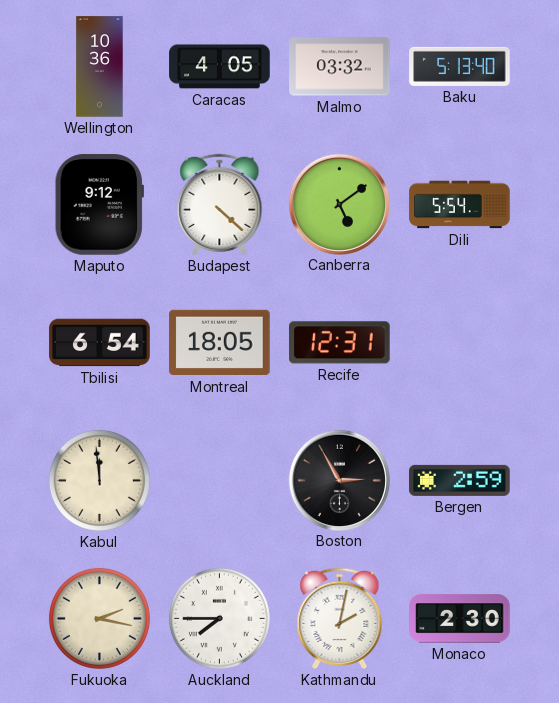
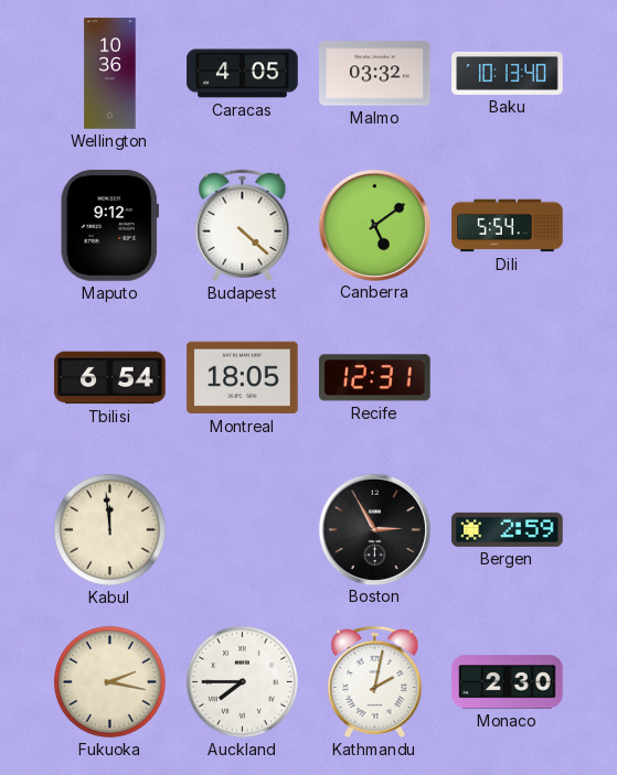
Baku: 5:13 -> 10:13
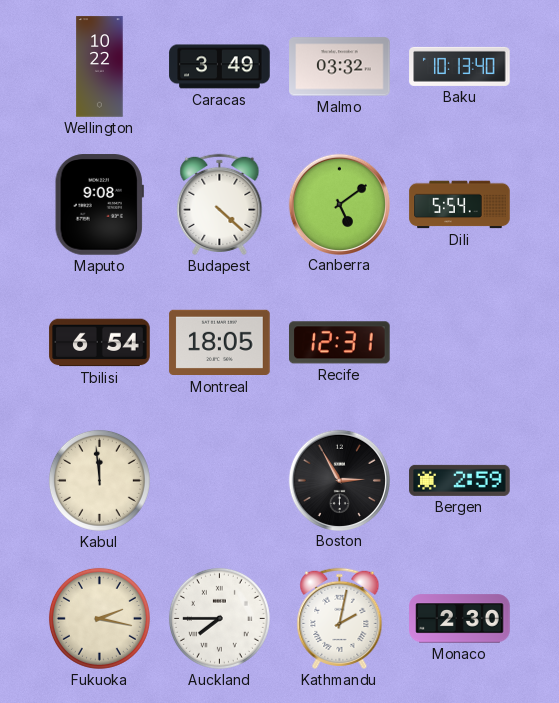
Wellington: 10:36 -> 10:22
Caracas: 4:05 -> 3:49
Maputo: 9:12 -> 9:08
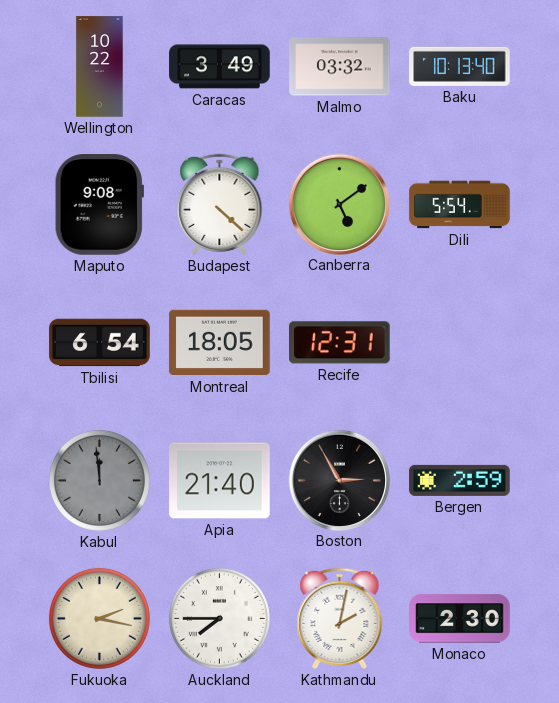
Kabul dial: cream -> grey
Apia: none -> 21:40
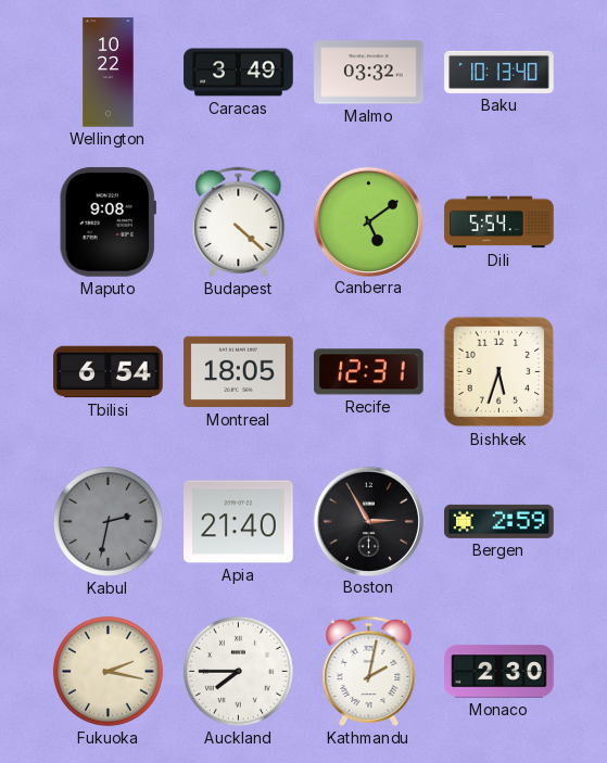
Bishkek: none -> 5:33
Kabul: 11:59 -> 2:32
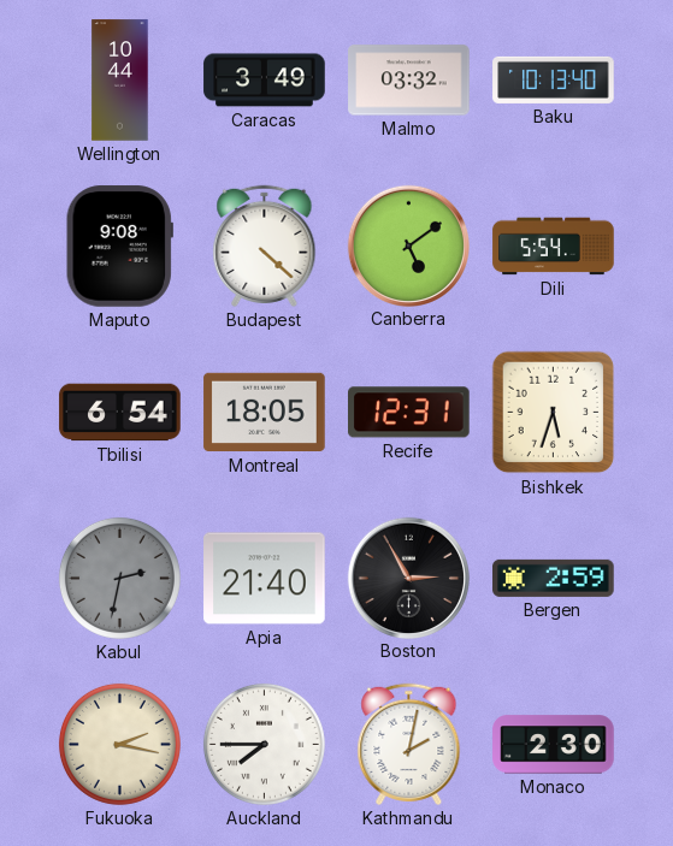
Wellington: 10:22 -> 10:44
